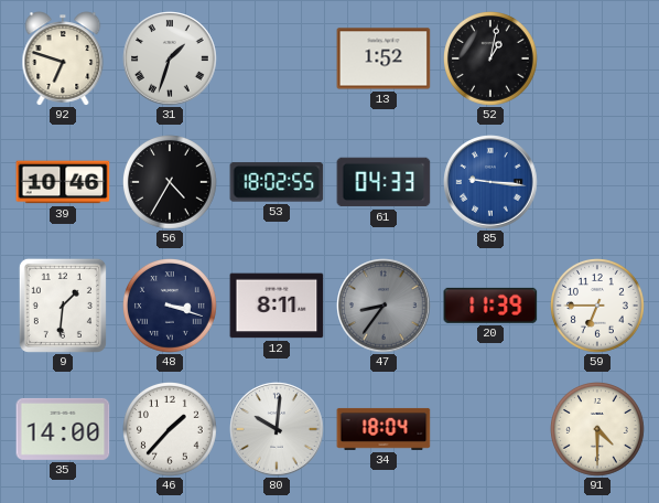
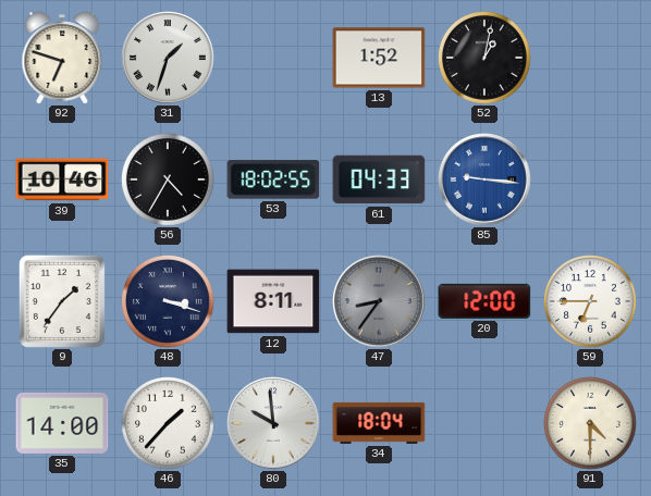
9: 1:31 -> 1:36
20: 11:39 -> 12:00
80: 10:01 -> 9:59
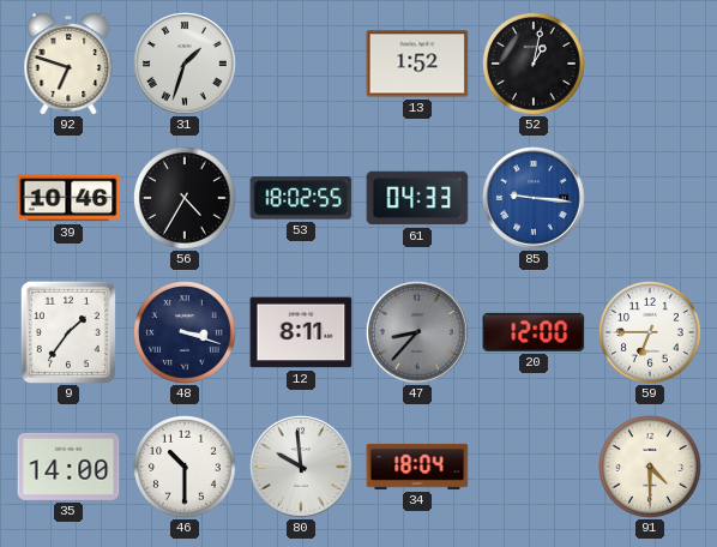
47: 8:36 -> 8:37
46: 1:37 -> 10:30
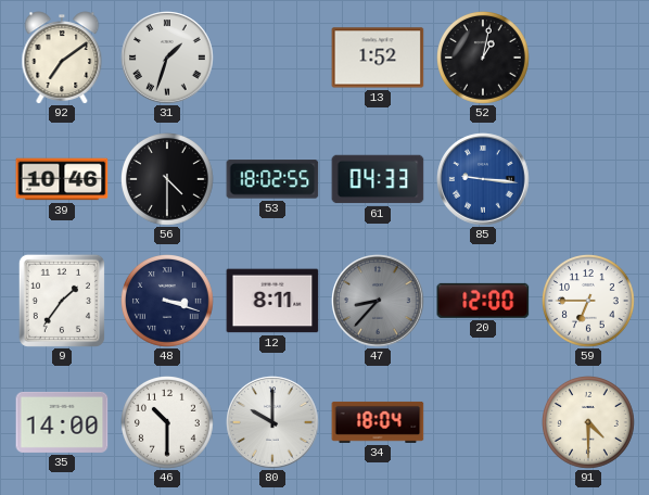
92: 6:48 -> 7:09
56: 4:35 -> 4:30
80: 9:59 -> 10:00
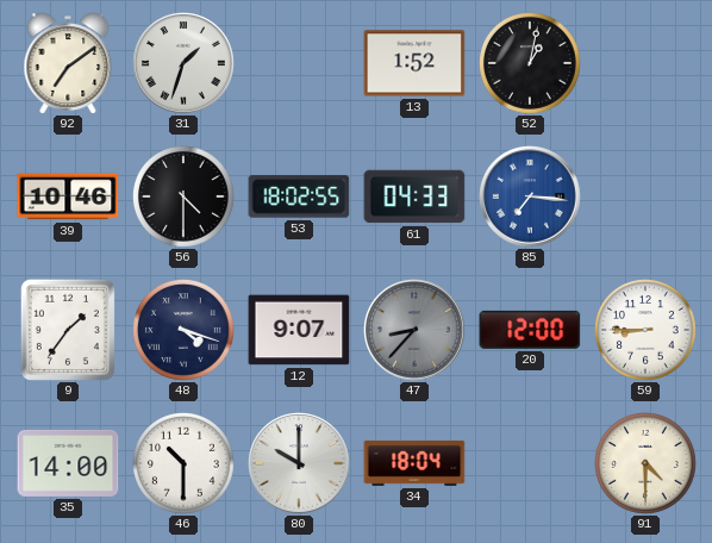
85: 9:16 -> 7:16
48: 3:18 -> 4:18
12: 8:11 -> 9:07
59: 6:45 -> 8:45
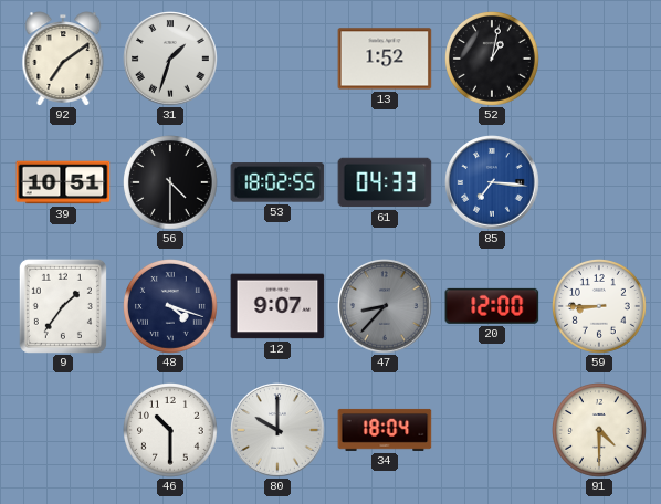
39: 10:46 -> 10:51
35: 14:00 -> none
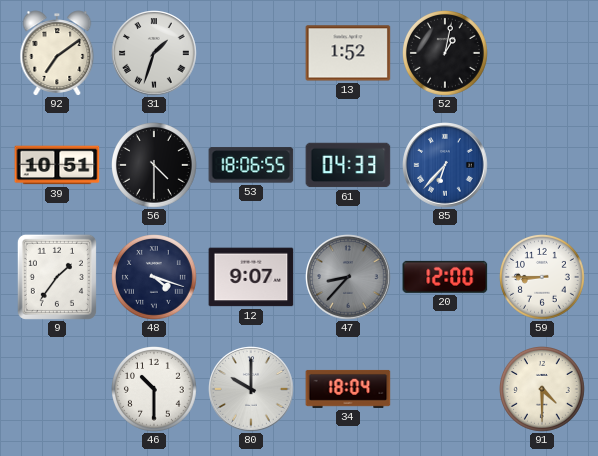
53: 18:02 -> 18:06
85: 7:16 -> 6:37
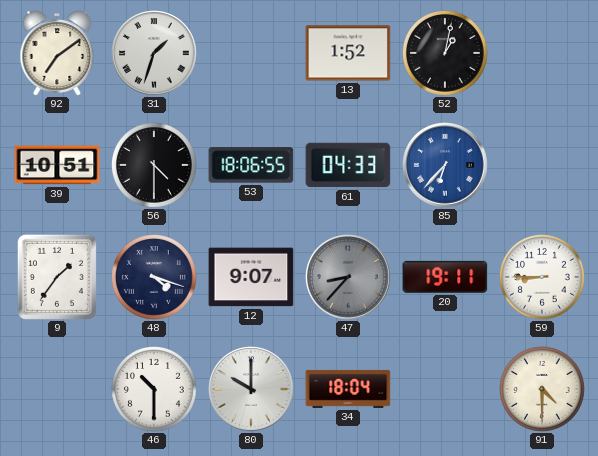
20: 12:00 -> 19:11
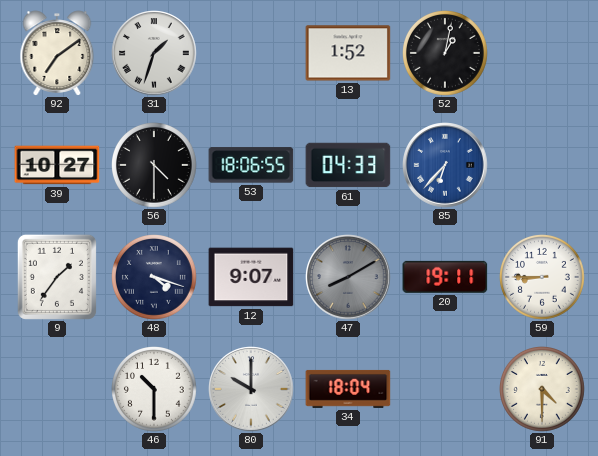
39: 10:51 -> 10:27
47: 8:37 -> 8:10
